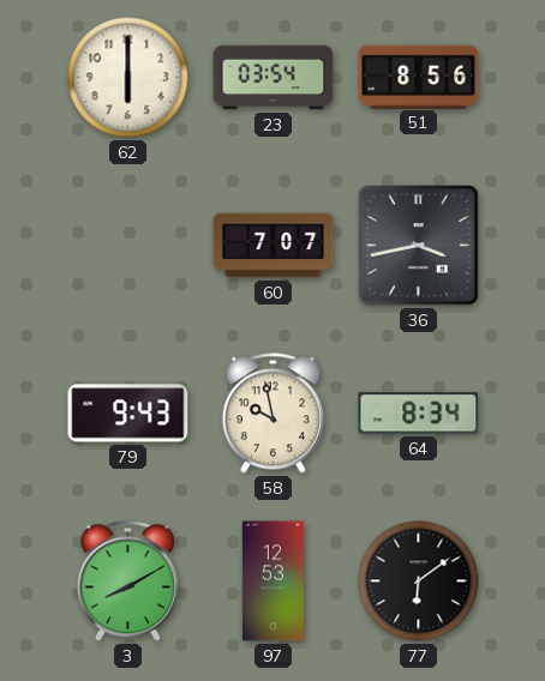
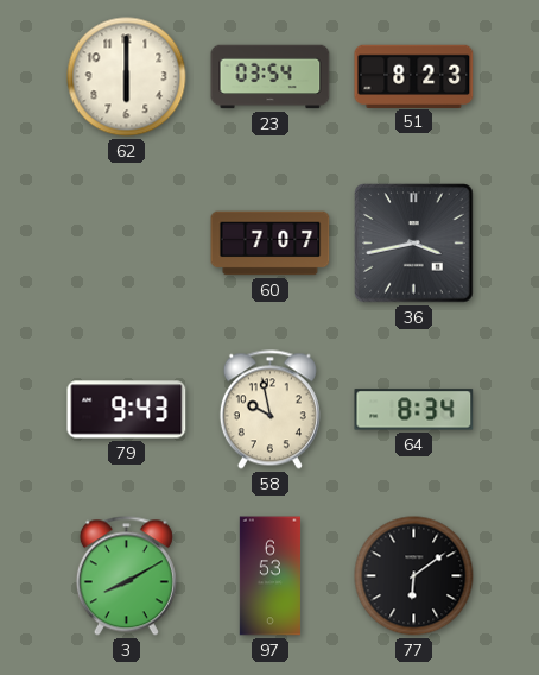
51: 8:56 -> 8:23
97: 12:53 -> 6:53
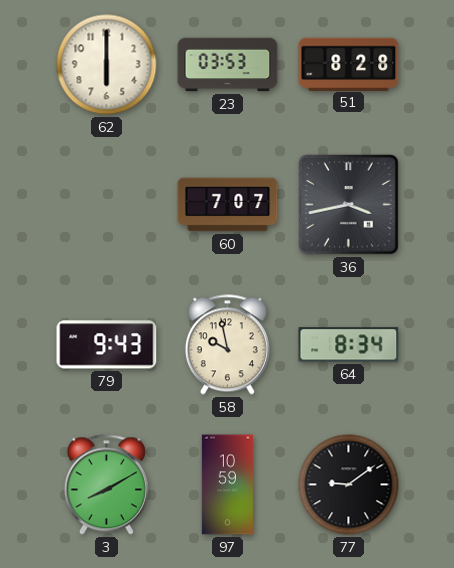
23: 03:54 -> 03:53
51: 8:23 -> 8:28
97: 6:53 -> 10:59
77: 6:09 -> 9:09
